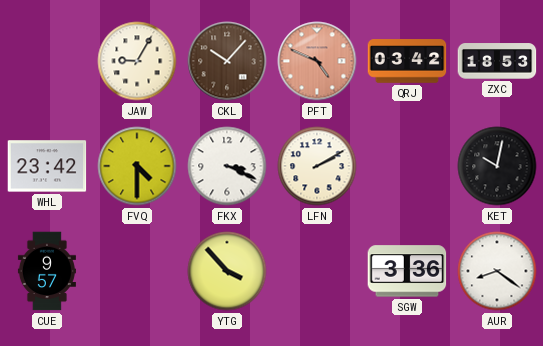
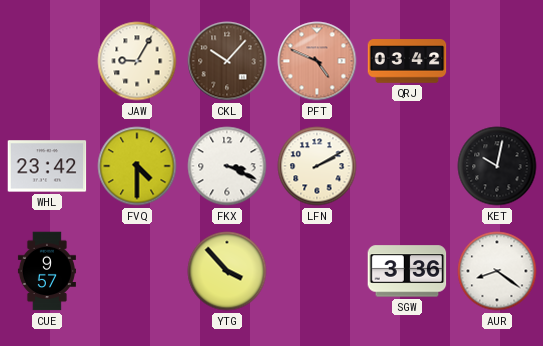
ZXC: 18:53 -> none
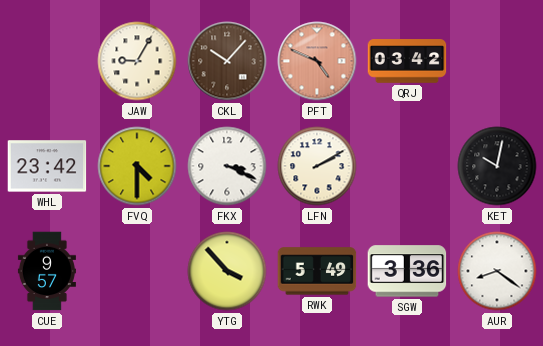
RWK: none -> 5:49
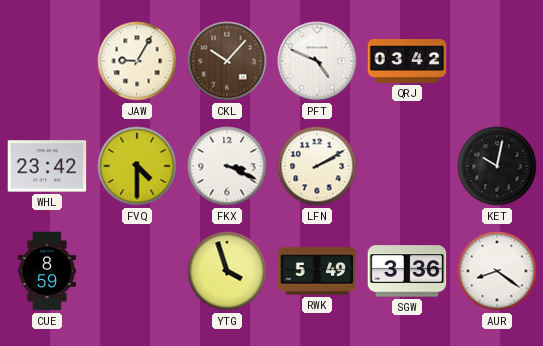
PFT dial: salmon -> white
CUE: 9:57 -> 8:59
YTG: 3:53 -> 3:57
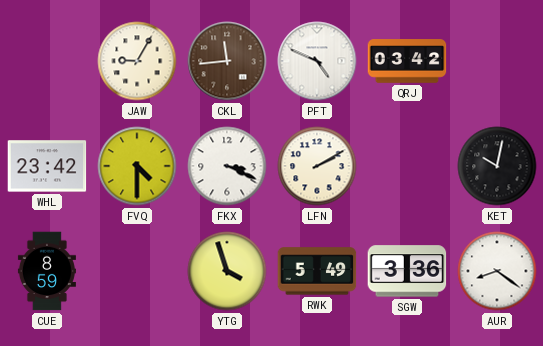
CKL: 10:07 -> 11:44
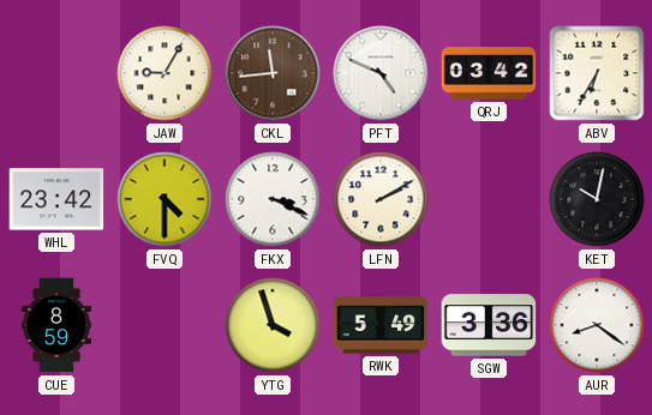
ABV: none -> 6:35
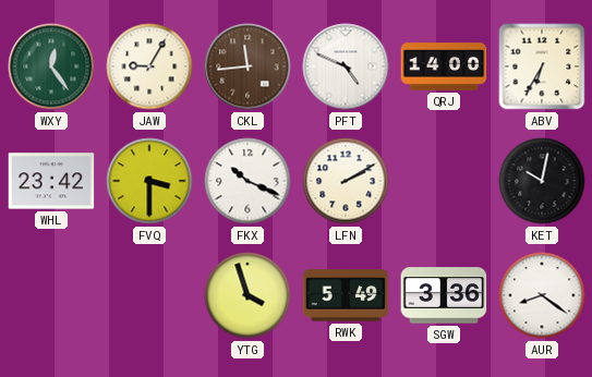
WXY: none -> 12:24
QRJ: 03:42 -> 14:00
FVQ: 4:30 -> 3:30
FKX: 3:19 -> 10:19
CUE: 8:59 -> none
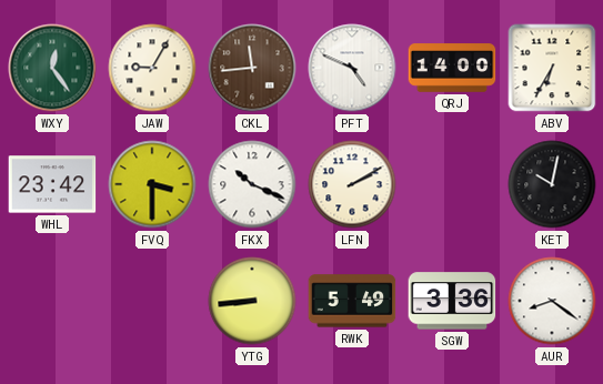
YTG: 3:57 -> 8:44
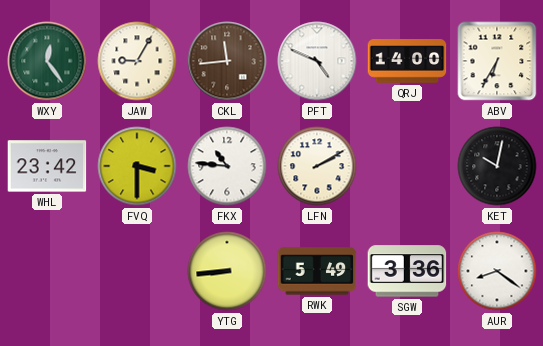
FKX: 10:19 -> 10:46
